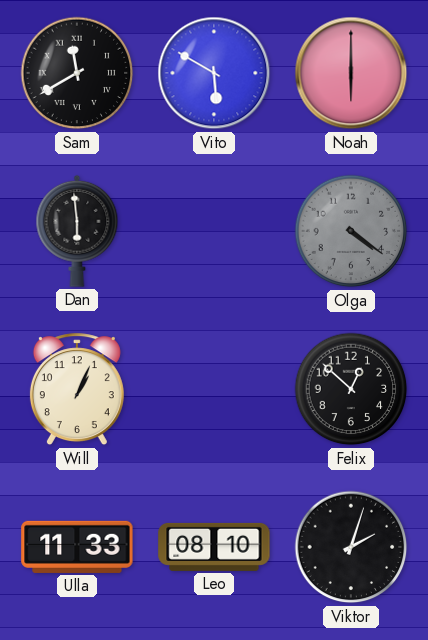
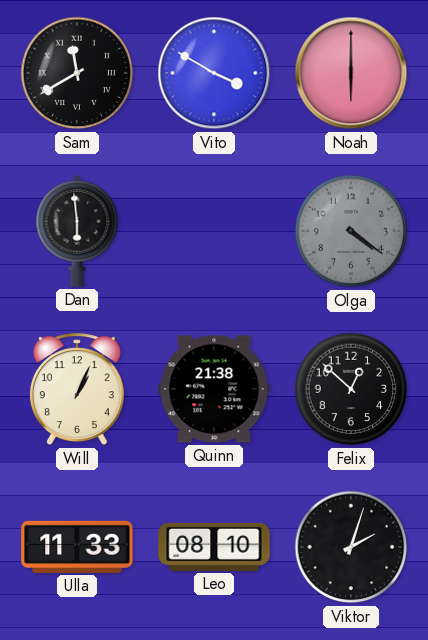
Vito: 5:50 -> 3:50
Quinn: none -> 21:38
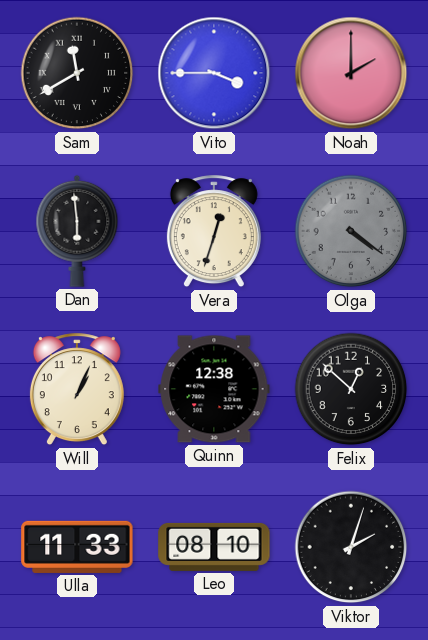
Vito: 3:50 -> 3:45
Noah: 6:00 -> 2:00
Vera: none -> 12:33
Quinn: 21:38 -> 12:38
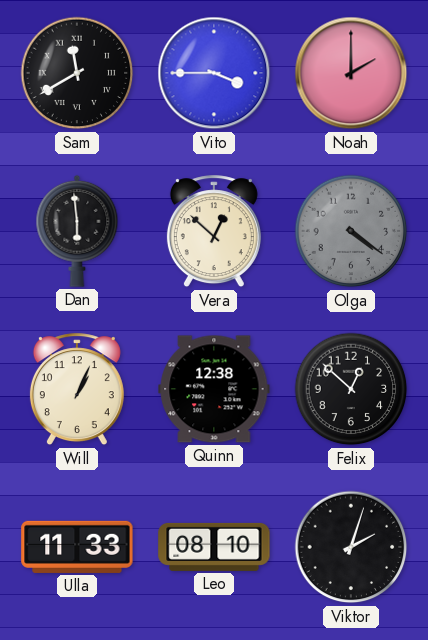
Vera: 12:33 -> 12:52
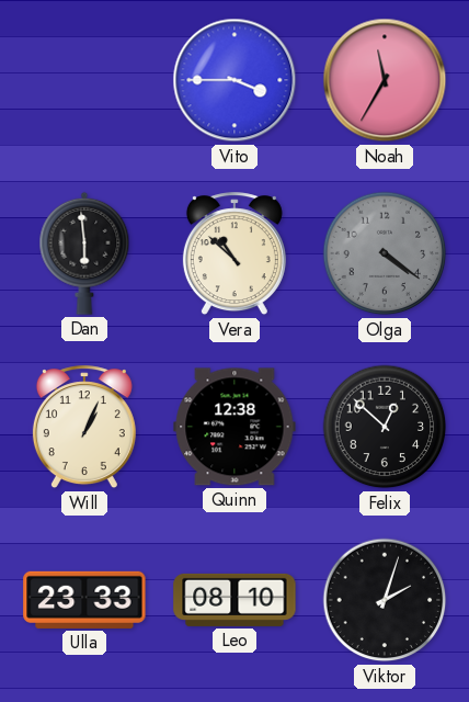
Sam: 11:40 -> none
Noah: 2:00 -> 11:35
Vera: 12:52 -> 10:52
Ulla: 11:33 -> 23:33
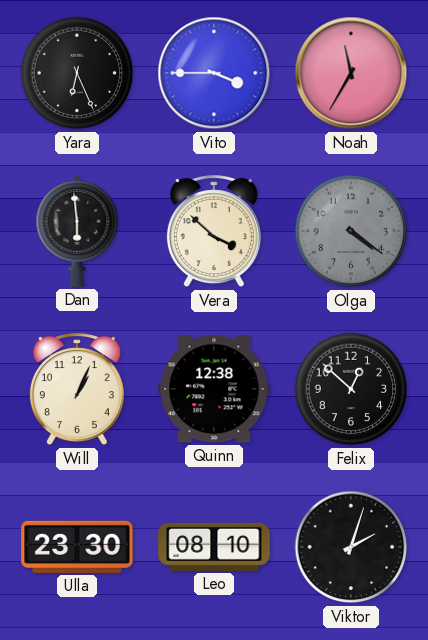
Yara: none -> 6:26
Vera: 10:52 -> 3:52
Ulla: 23:33 -> 23:30
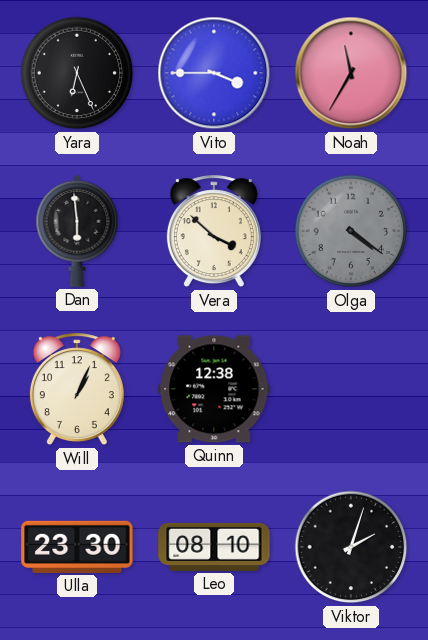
Felix: 12:52 -> none
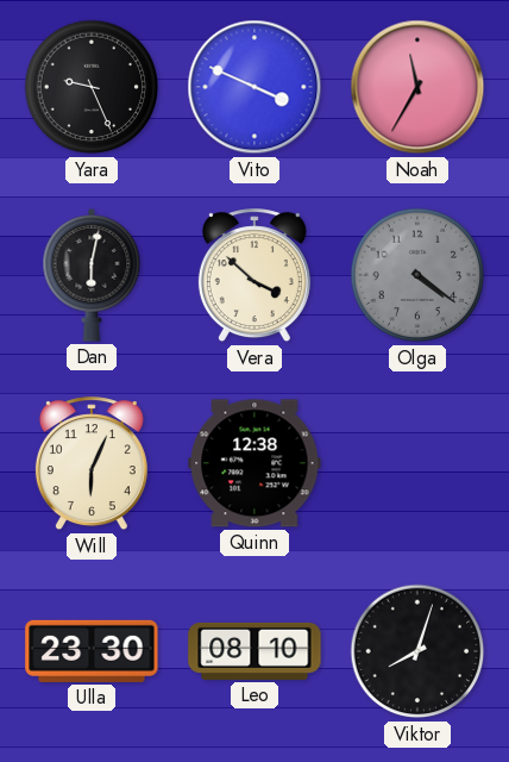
Yara: 6:26 -> 9:26
Vito: 3:45 -> 3:49
Dan: 5:59 -> 6:02
Will: 1:04 -> 6:04
Viktor: 2:03 -> 8:03
